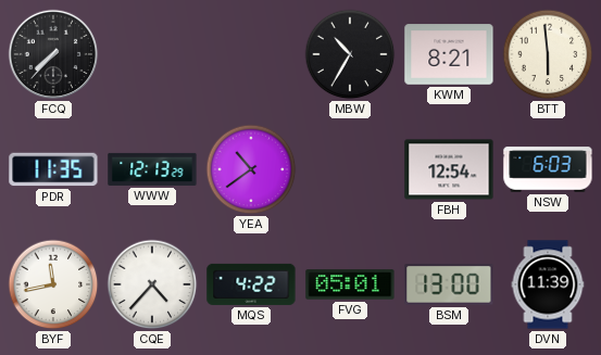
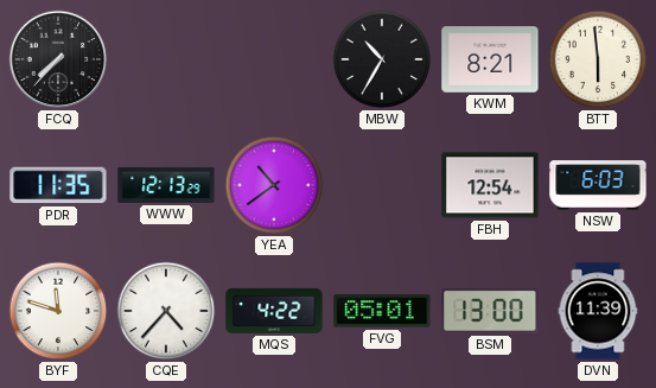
BYF: 11:43 -> 11:48
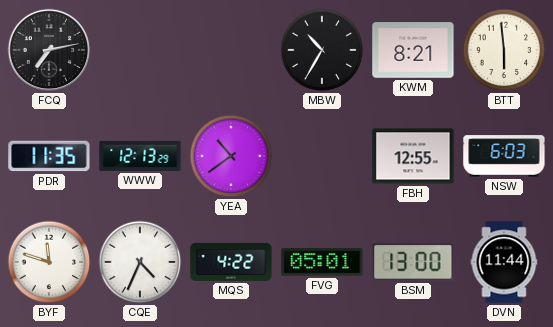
FCQ: 7:37 -> 7:13
FBH: 12:54 -> 12:55
CQE: 4:37 -> 4:34
DVN: 11:39 -> 11:44
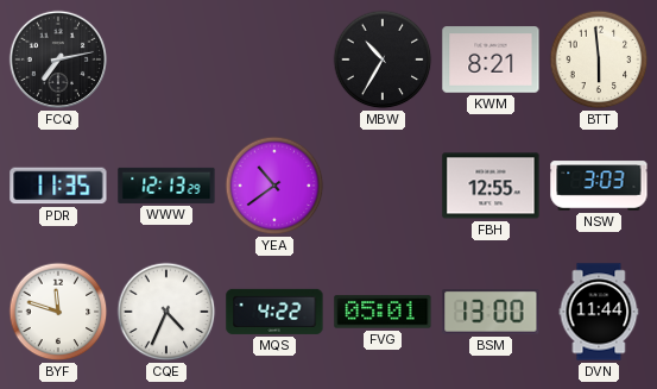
NSW: 6:03 -> 3:03
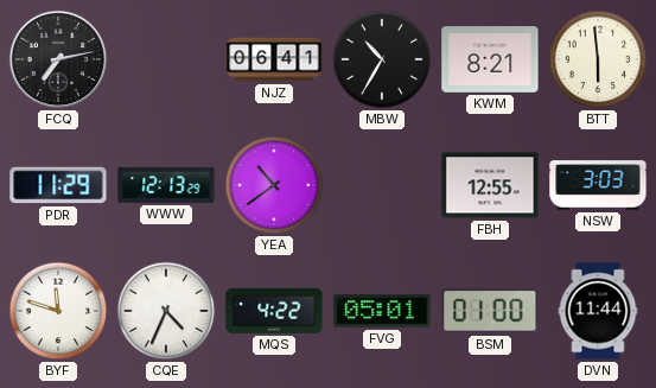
NJZ: none -> 06:41
PDR: 11:35 -> 11:29
BSM: 13:00 -> 01:00
